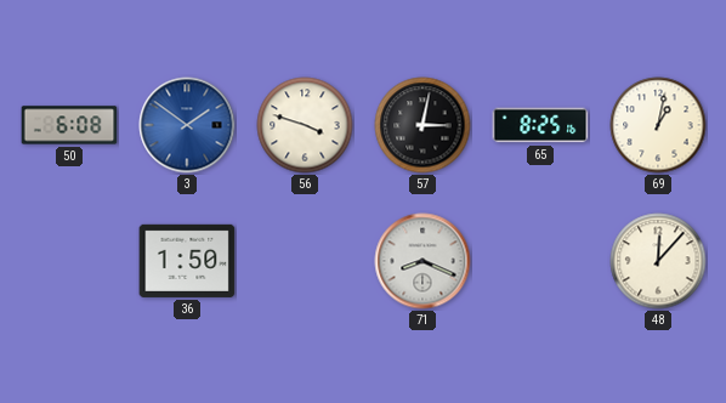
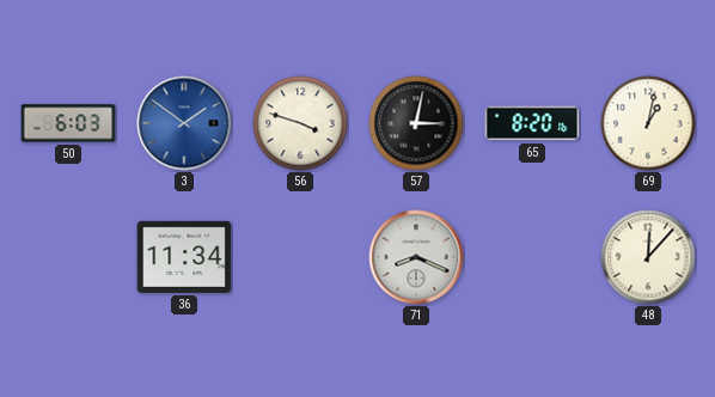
50: 6:08 -> 6:03
65: 8:25 -> 8:20
36: 1:50 -> 11:34
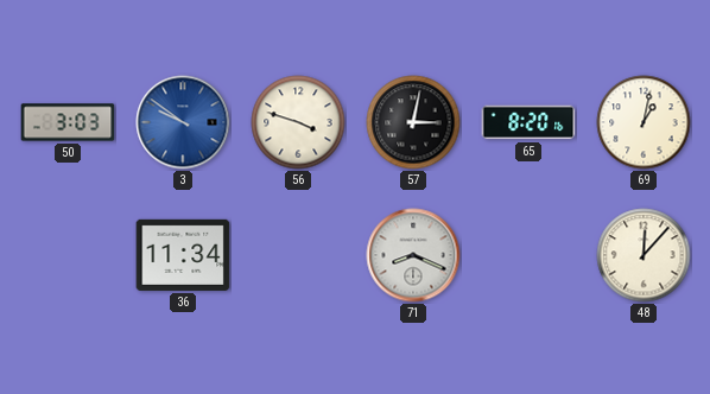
50: 6:03 -> 3:03
3: 1:51 -> 9:51
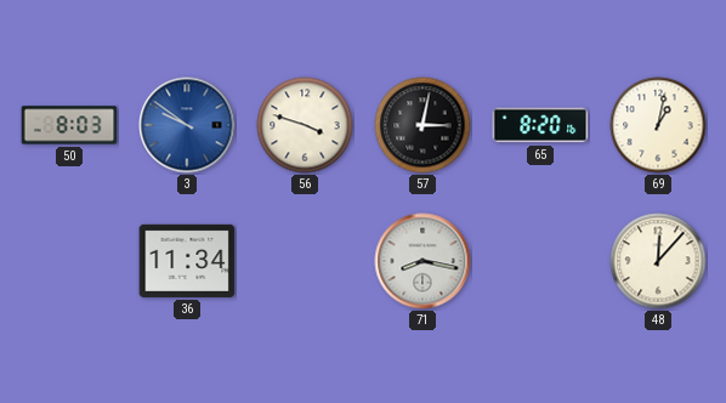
50: 3:03 -> 8:03
71: 8:19 -> 8:17
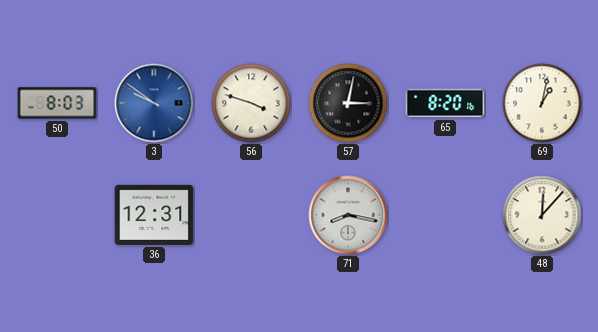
36: 11:34 -> 12:31
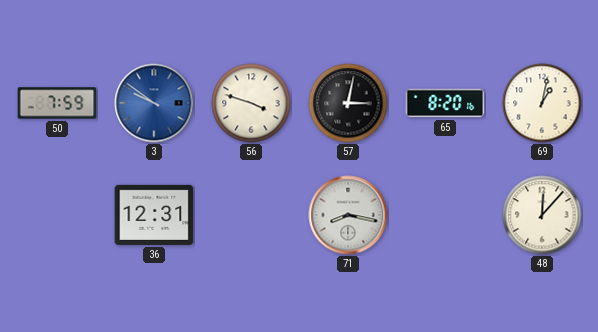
50: 8:03 -> 7:59
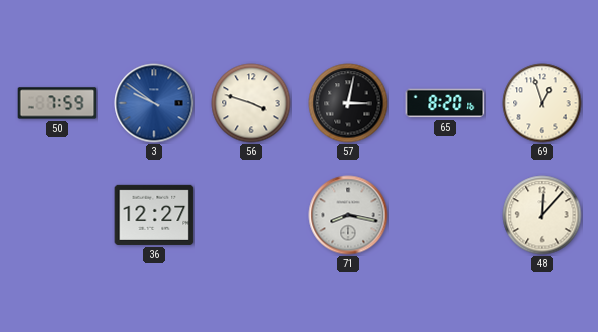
69: 1:02 -> 12:57
36: 12:31 -> 12:27
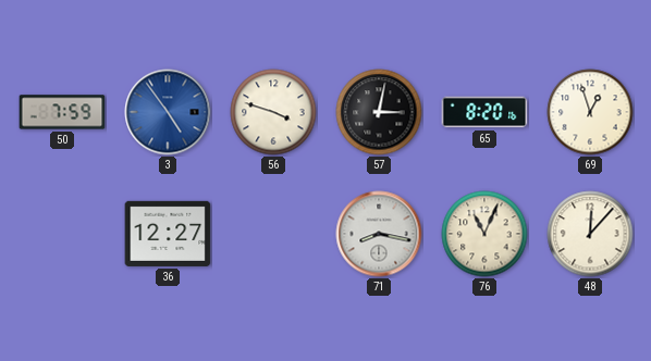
3: 9:51 -> 4:54
76: none -> 11:04
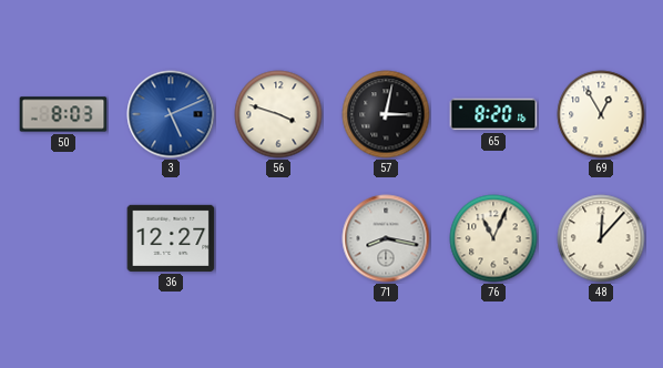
50: 7:59 -> 8:03
3: 4:54 -> 5:11
69: 12:57 -> 12:55
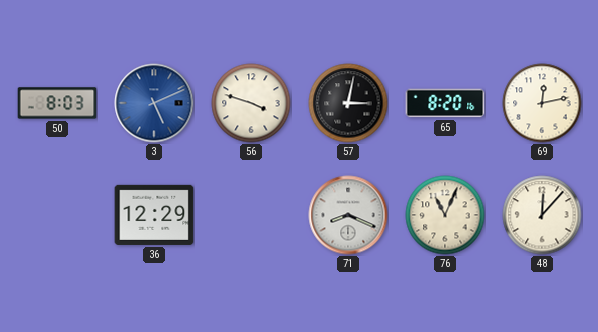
69: 12:55 -> 12:13
36: 12:27 -> 12:29
71: 8:17 -> 8:19
